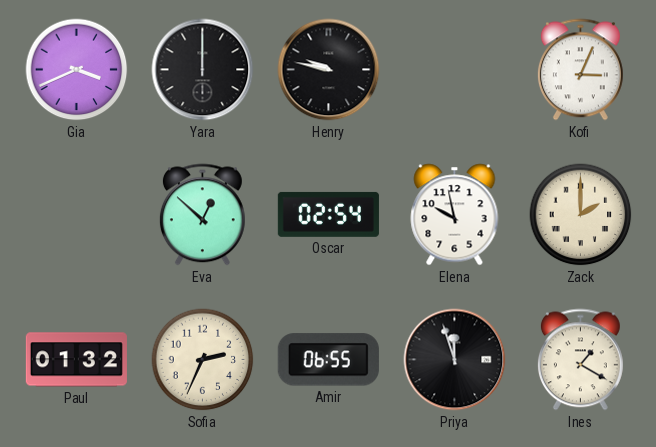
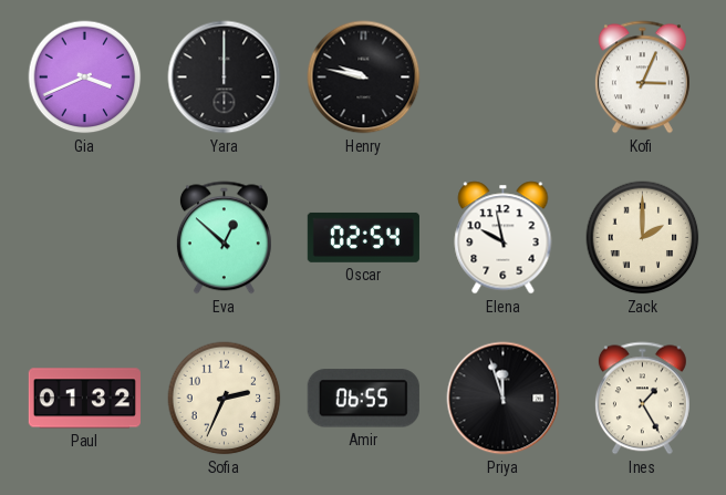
Ines: 1:20 -> 1:25
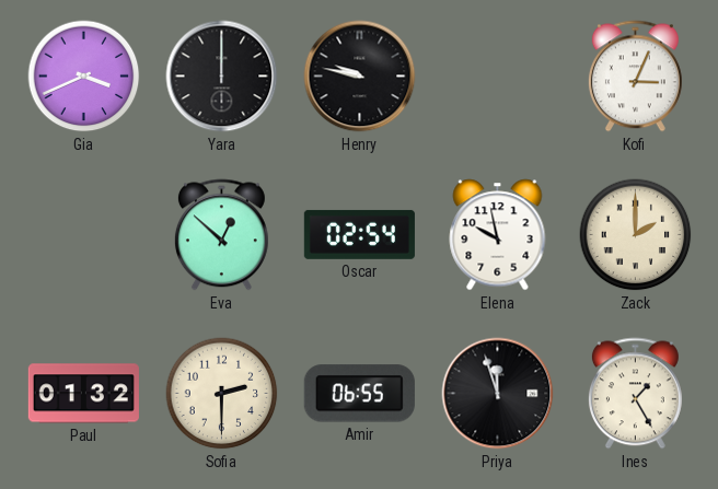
Sofia: 2:34 -> 2:30
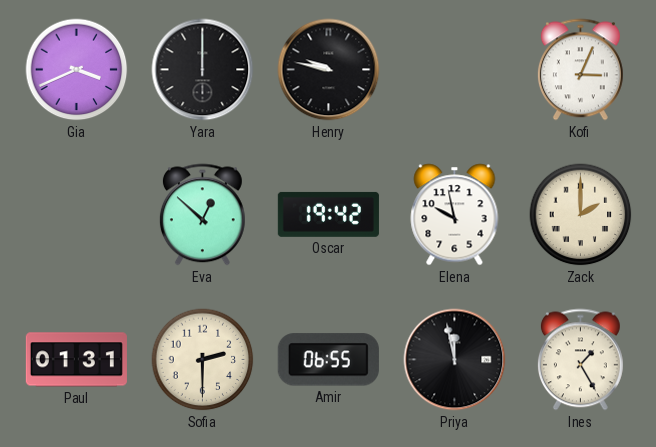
Oscar: 02:54 -> 19:42
Paul: 01:32 -> 01:31
Priya: 11:57 -> 11:58
